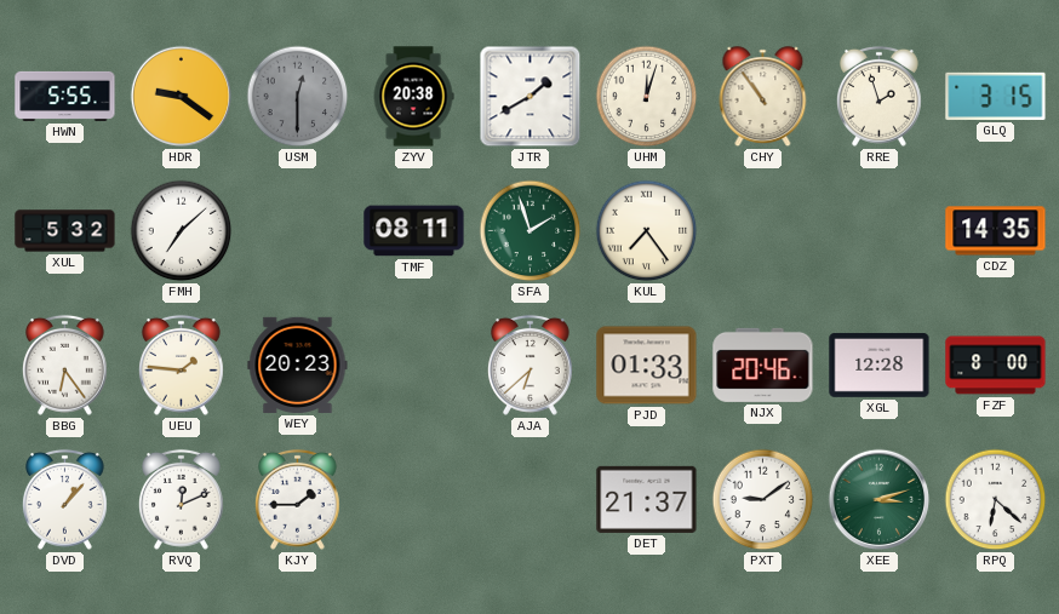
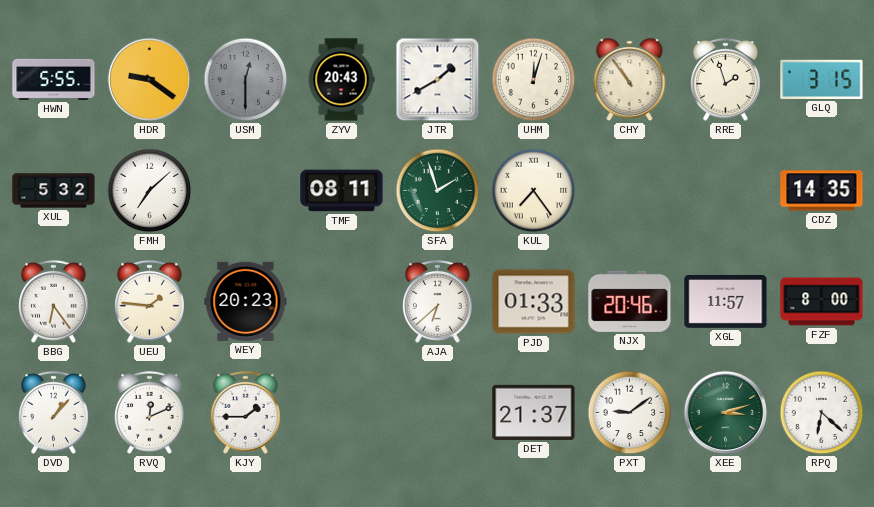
ZYV: 20:38 -> 20:43
XGL: 12:28 -> 11:57
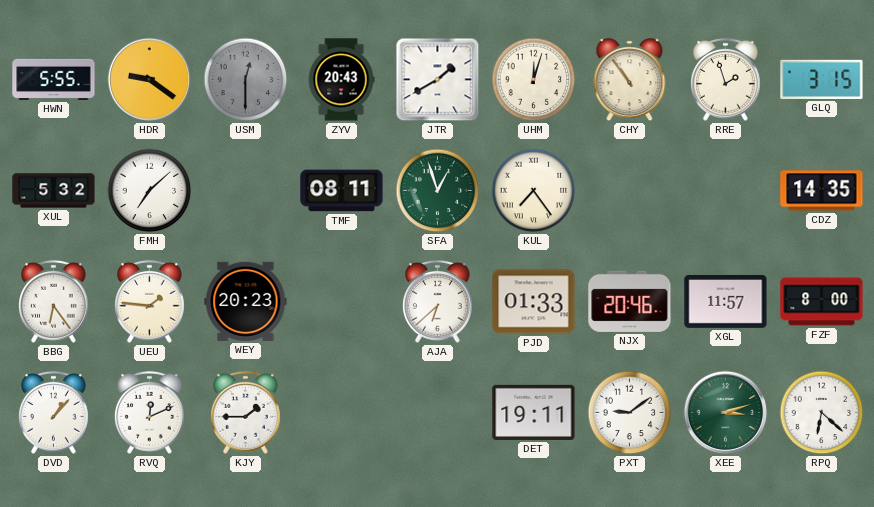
SFA: 1:57 -> 12:57
DET: 21:37 -> 19:11
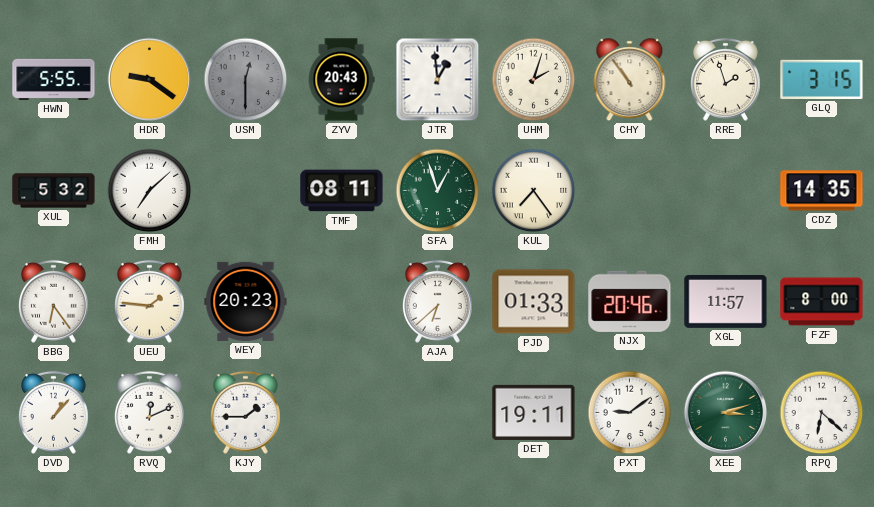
JTR: 1:40 -> 12:59
UHM: 12:03 -> 2:03
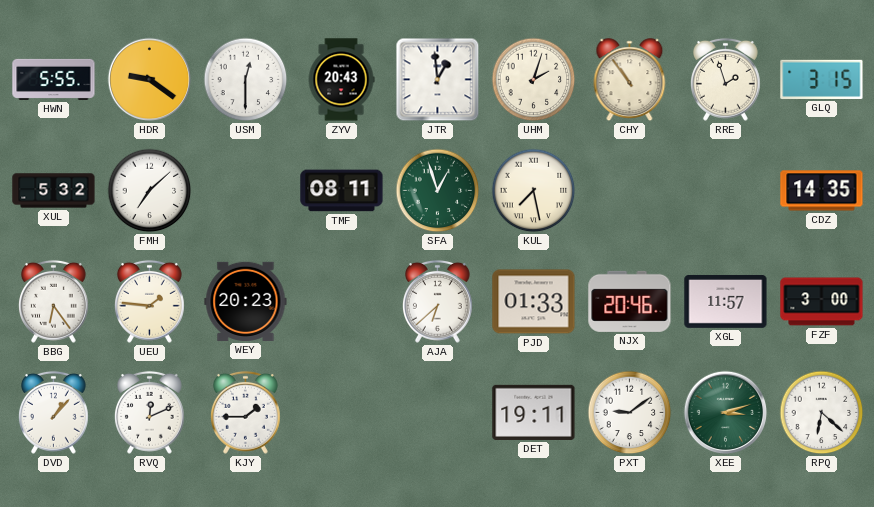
USM dial: grey -> white
KUL: 7:24 -> 7:28
FZF: 8:00 -> 3:00
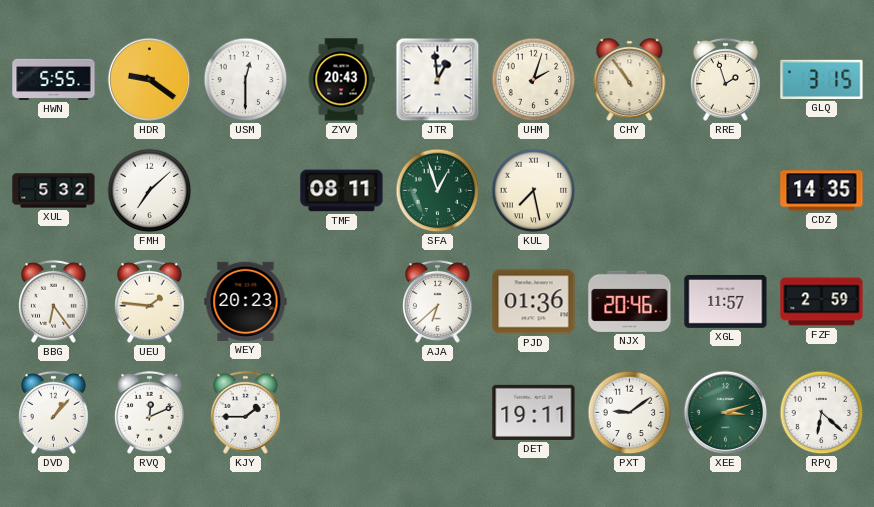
PJD: 01:33 -> 01:36
FZF: 3:00 -> 2:59
